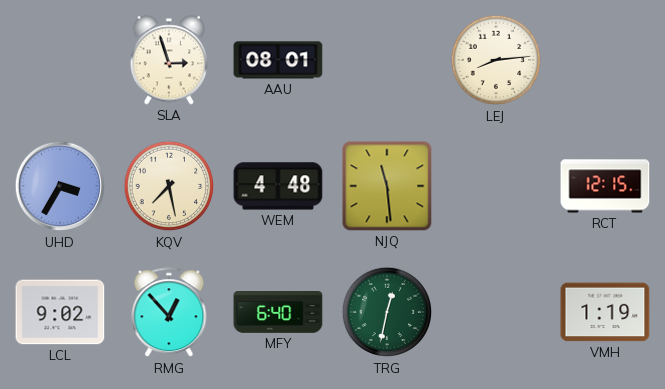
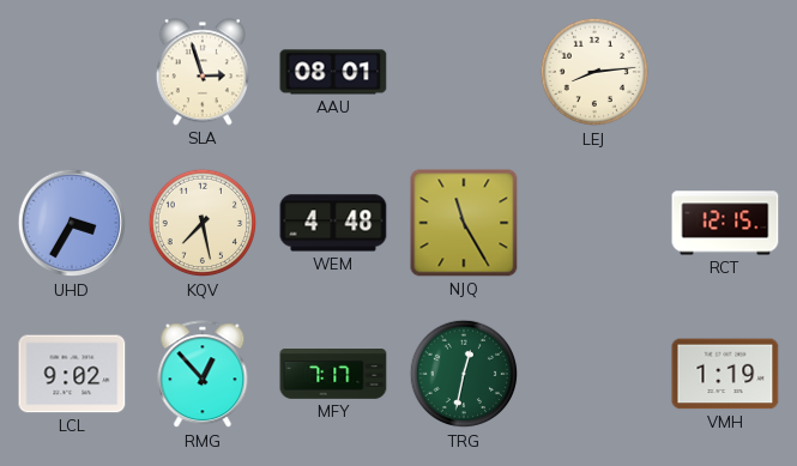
NJQ: 11:29 -> 11:25
MFY: 6:40 -> 7:17
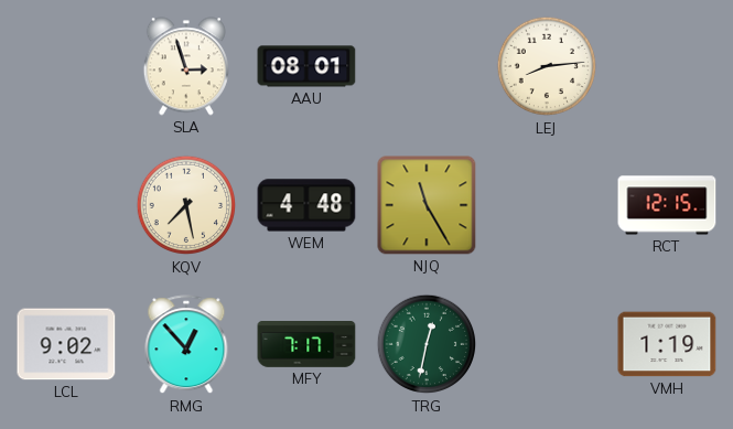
UHD: 3:35 -> none
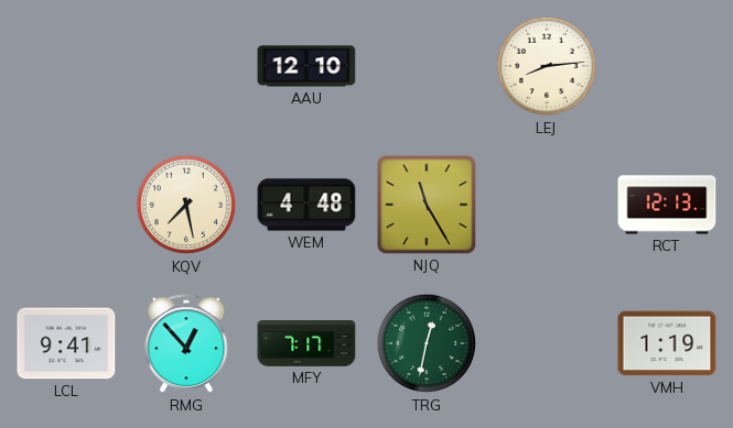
SLA: 2:57 -> none
AAU: 08:01 -> 12:10
RCT: 12:15 -> 12:13
LCL: 9:02 -> 9:41
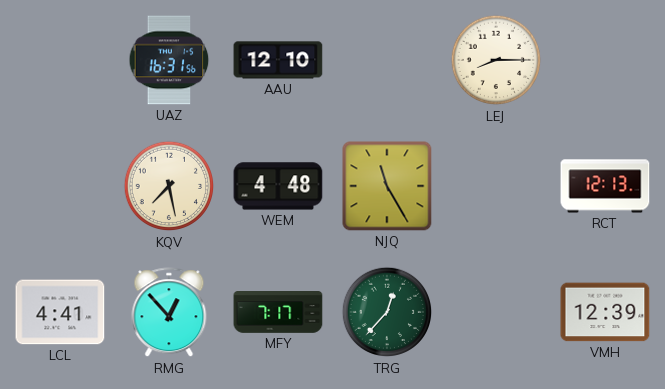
UAZ: none -> 16:31
LEJ: 8:14 -> 8:15
LCL: 9:41 -> 4:41
TRG: 12:32 -> 12:37
VMH: 1:19 -> 12:39
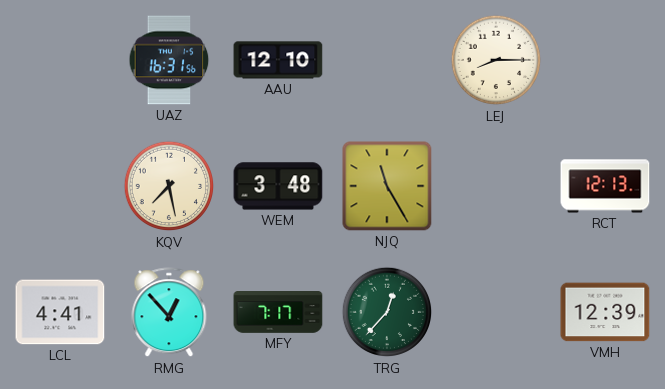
WEM: 4:48 -> 3:48
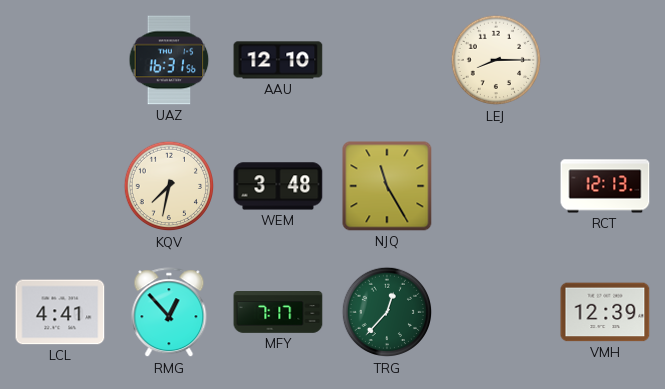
KQV: 7:28 -> 7:32
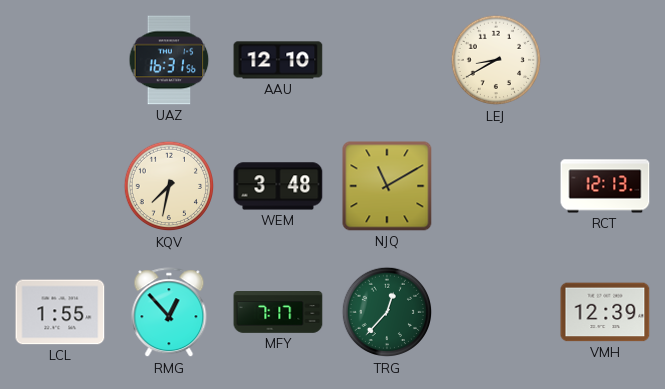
LEJ: 8:15 -> 8:40
NJQ: 11:25 -> 11:10
LCL: 4:41 -> 1:55
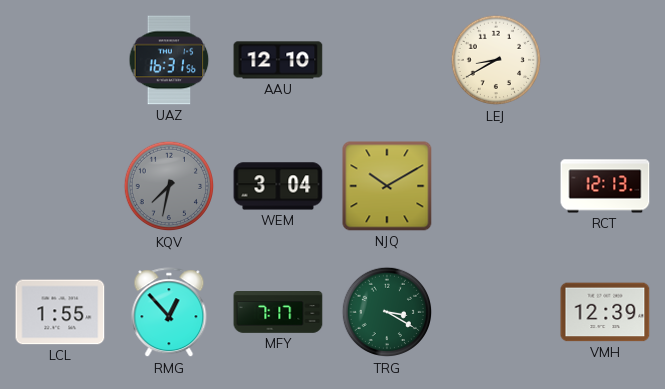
KQV dial: cream -> grey
WEM: 3:48 -> 3:04
NJQ: 11:10 -> 10:10
TRG: 12:37 -> 3:20
